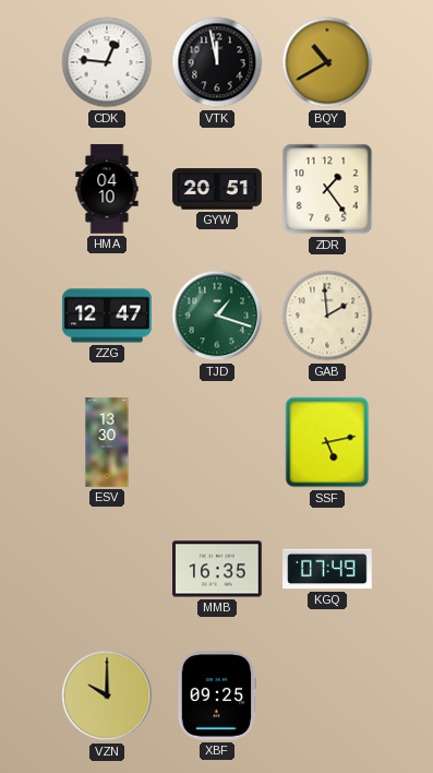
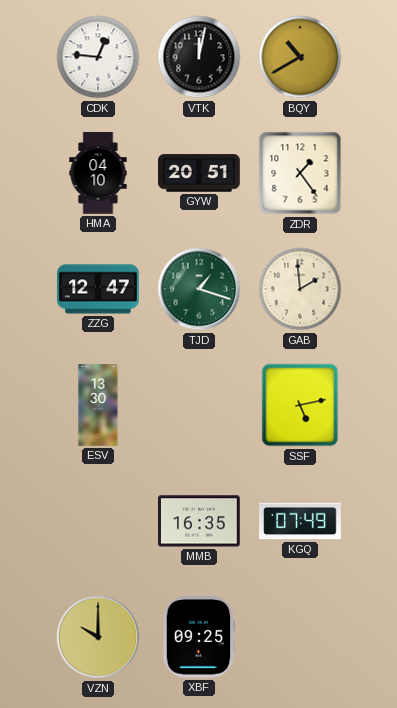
VTK: 11:58 -> 12:02
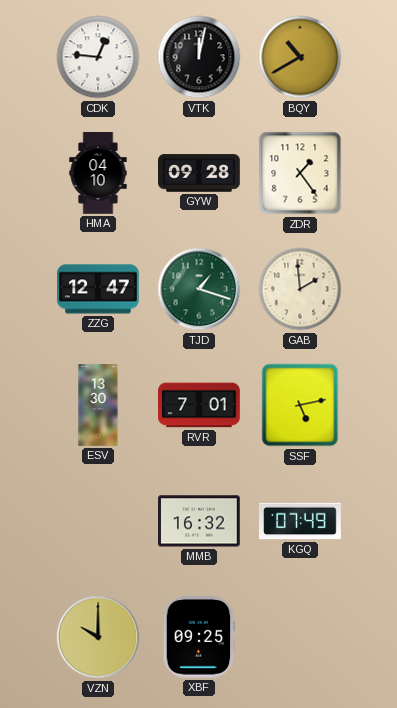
GYW: 20:51 -> 09:28
RVR: none -> 7:01
MMB: 16:35 -> 16:32
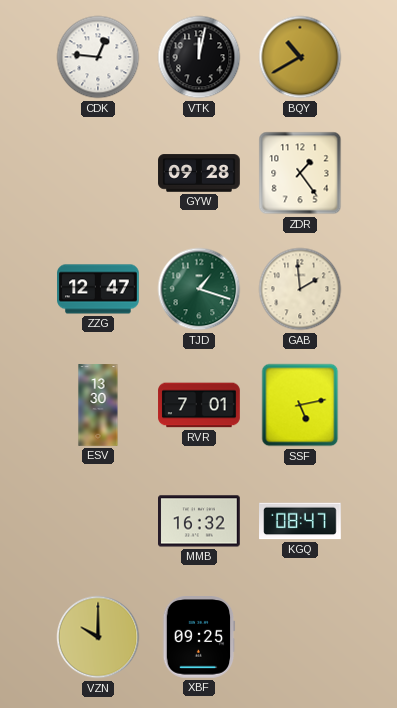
HMA: 04:10 -> none
KGQ: 07:49 -> 08:47
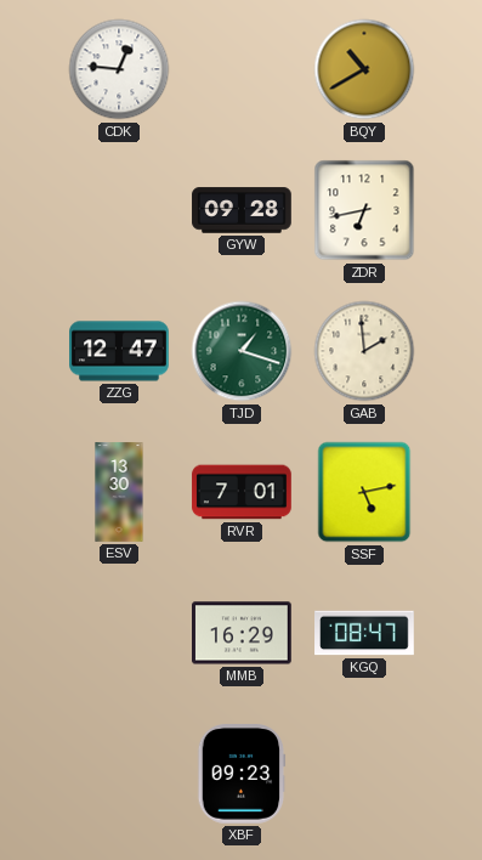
VTK: 12:02 -> none
ZDR: 1:24 -> 6:43
MMB: 16:32 -> 16:29
VZN: 10:00 -> none
XBF: 09:25 -> 09:23
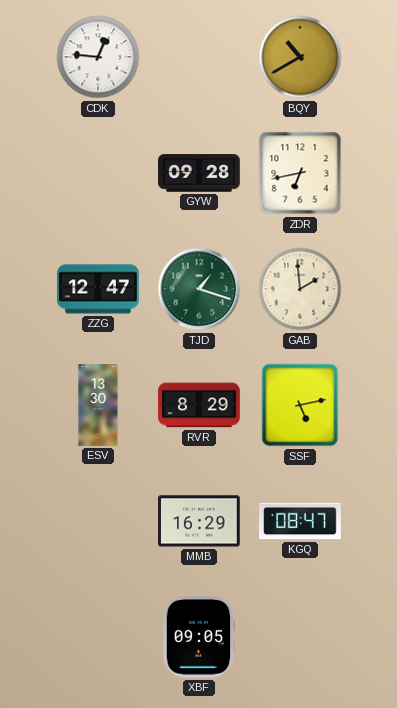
RVR: 7:01 -> 8:29
XBF: 09:23 -> 09:05
